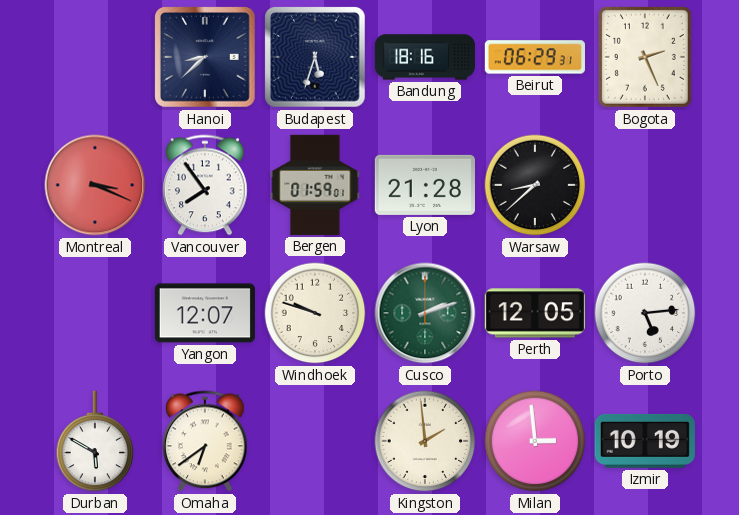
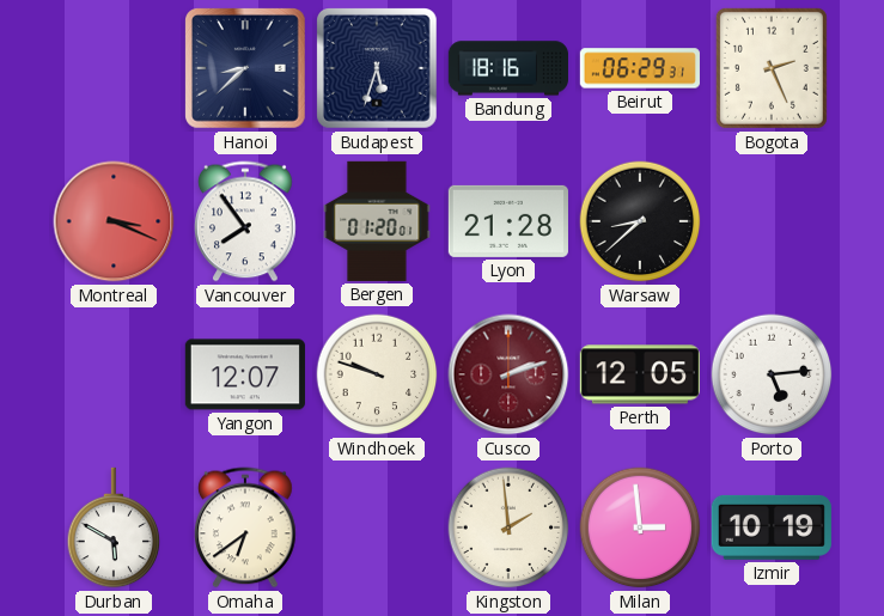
Bergen: 01:59 -> 01:20
Cusco dial: green -> burgundy
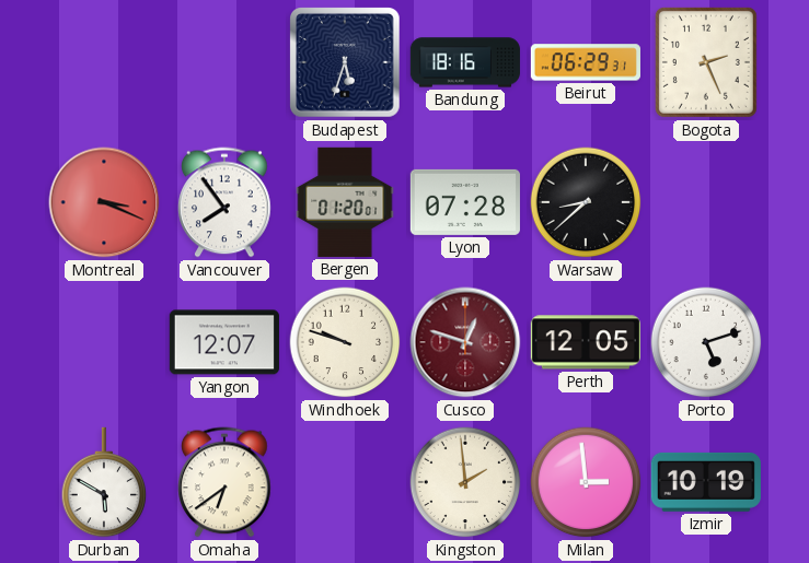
Hanoi: 8:38 -> none
Lyon: 21:28 -> 07:28
Cusco: 2:12 -> 12:48
Porto: 5:14 -> 5:12
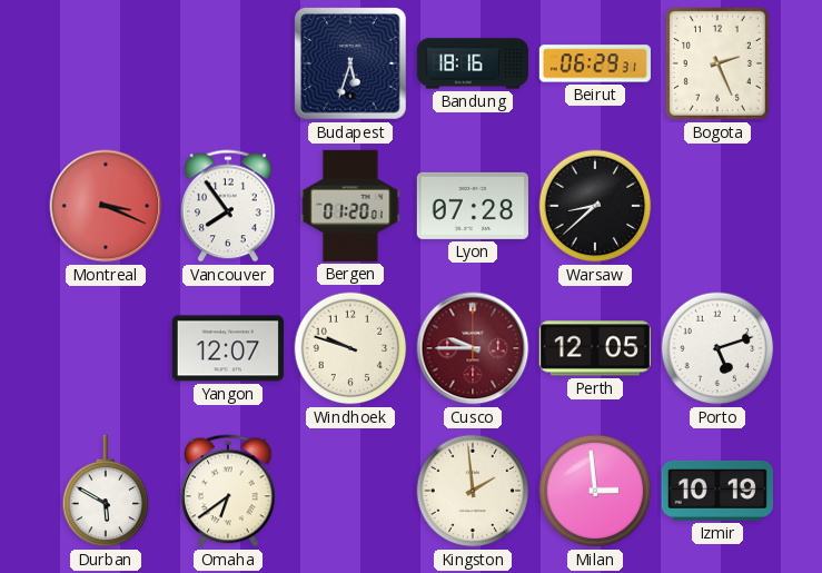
Cusco: 12:48 -> 9:45
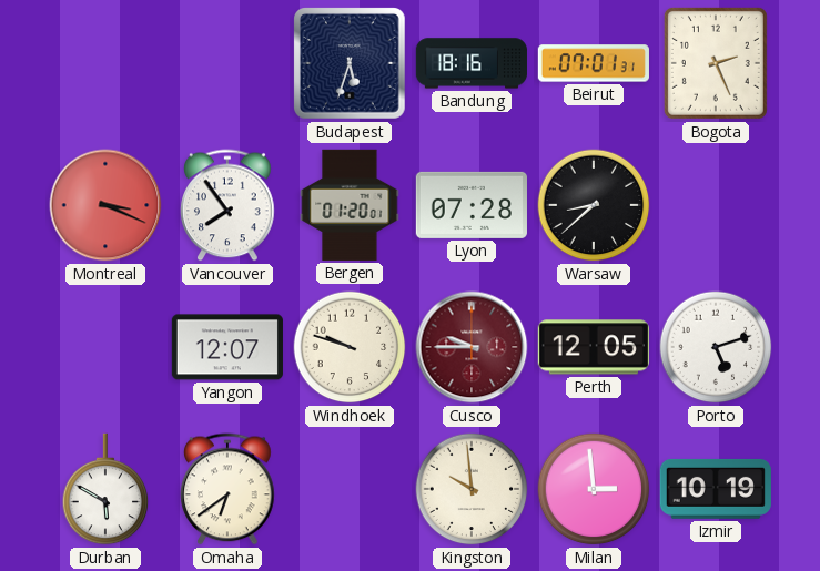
Beirut: 06:29 -> 07:01
Kingston: 1:59 -> 9:59
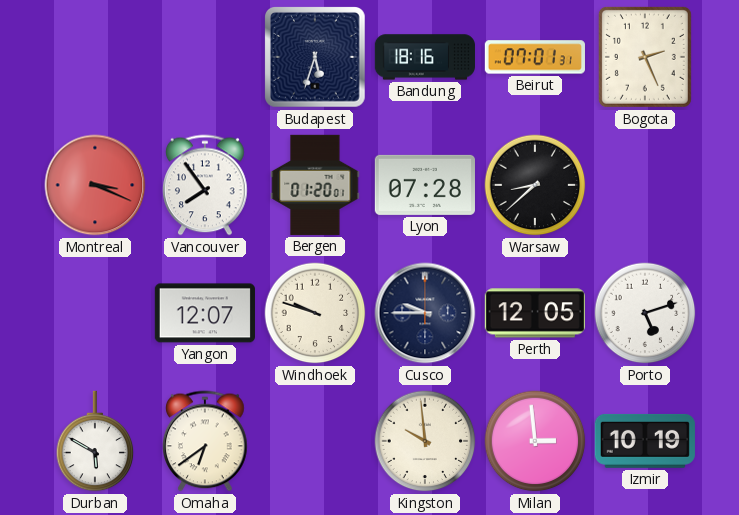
Cusco dial: burgundy -> navy
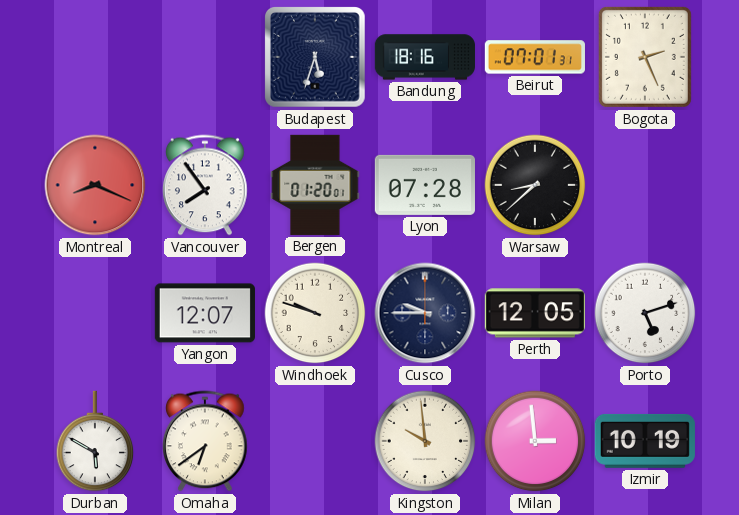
Montreal: 3:19 -> 8:19
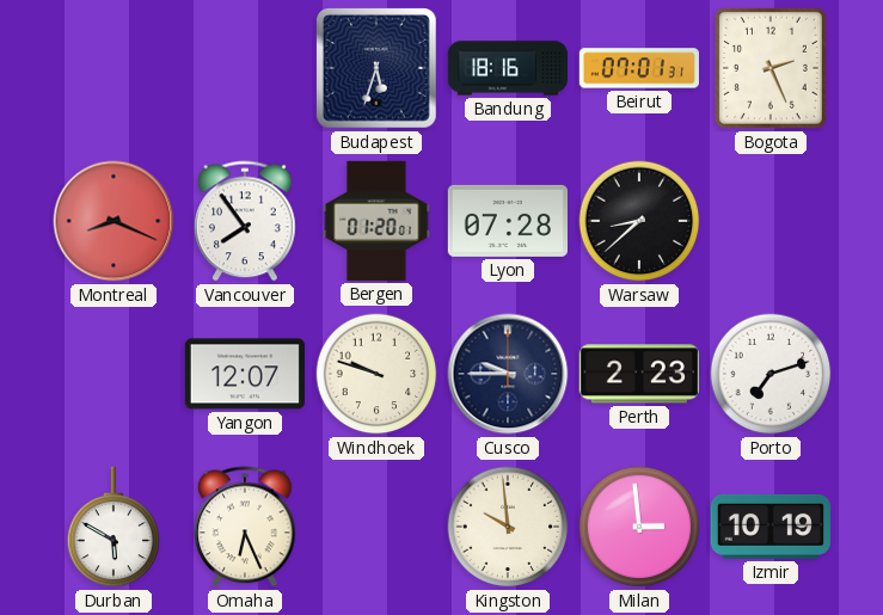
Perth: 12:05 -> 2:23
Porto: 5:12 -> 7:12
Omaha: 6:39 -> 6:26
